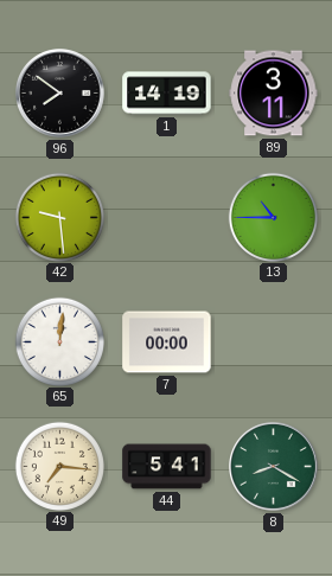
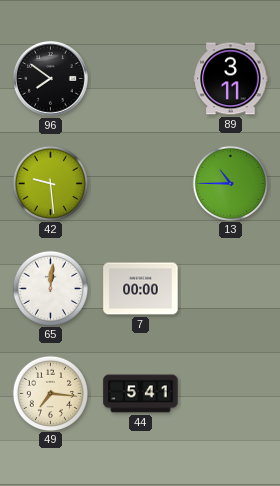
1: 14:19 -> none
8: 8:20 -> none
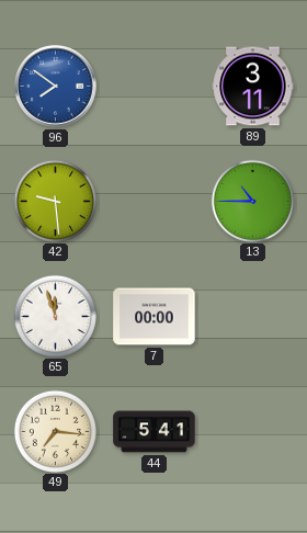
96 dial: black -> blue
65: 12:01 -> 11:57
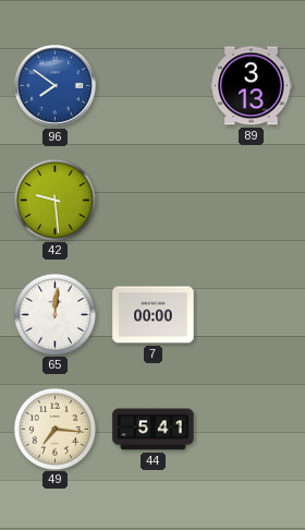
89: 3:11 -> 3:13
13: 10:45 -> none
65: 11:57 -> 12:01
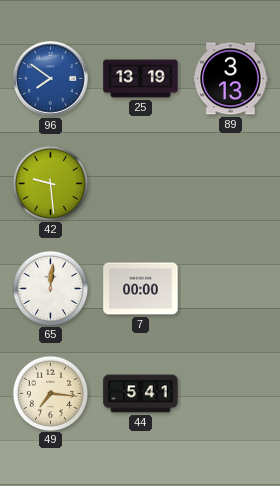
25: none -> 13:19
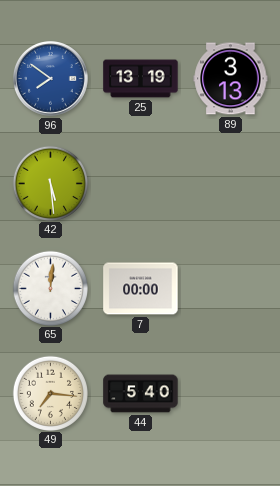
42: 9:29 -> 5:29
44: 5:41 -> 5:40
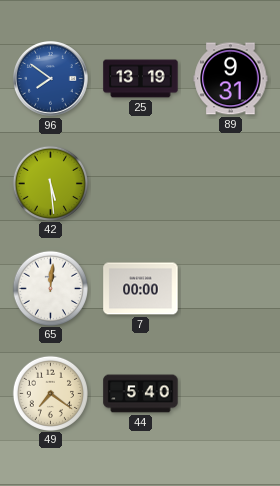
89: 3:13 -> 9:31
49: 7:16 -> 7:21
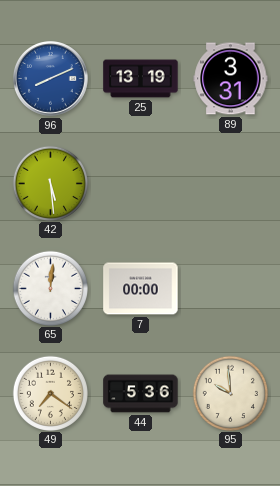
96: 7:51 -> 8:11
89: 9:31 -> 3:31
44: 5:40 -> 5:36
95: none -> 9:59
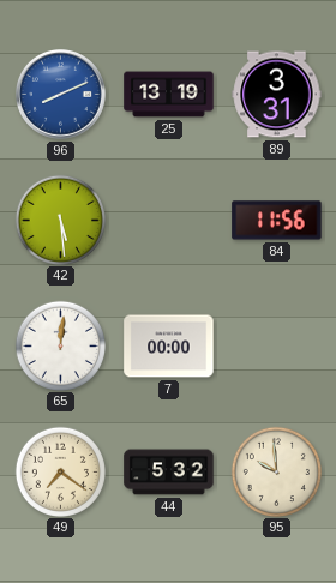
84: none -> 11:56
44: 5:36 -> 5:32
